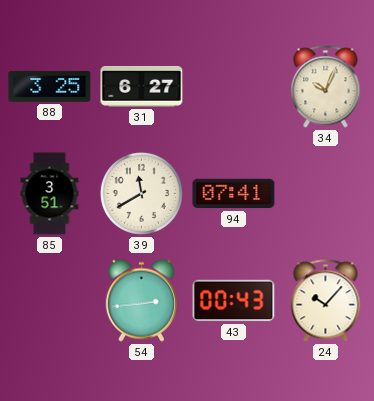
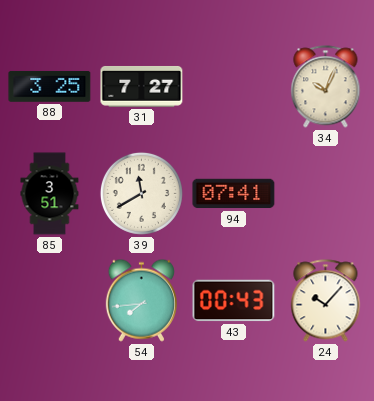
31: 6:27 -> 7:27
54: 2:44 -> 7:44
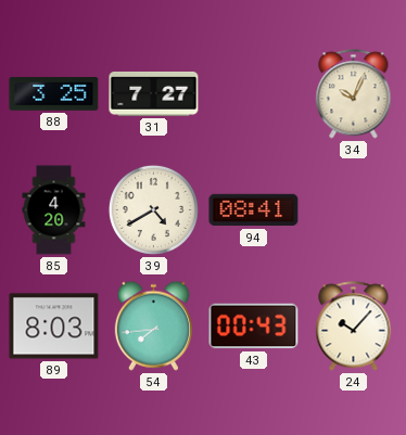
85: 3:51 -> 4:20
39: 11:40 -> 4:40
94: 07:41 -> 08:41
89: none -> 8:03
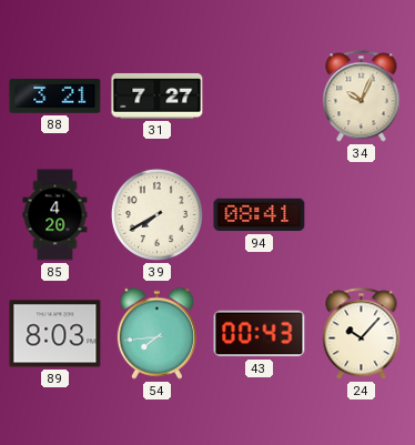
88: 3:25 -> 3:21
39: 4:40 -> 7:40
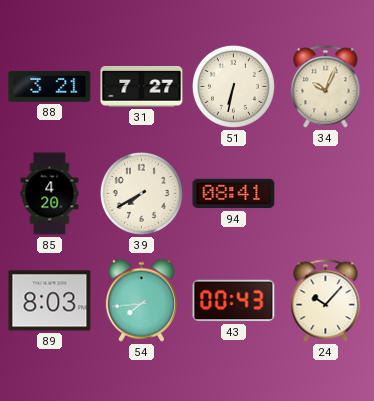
51: none -> 6:32
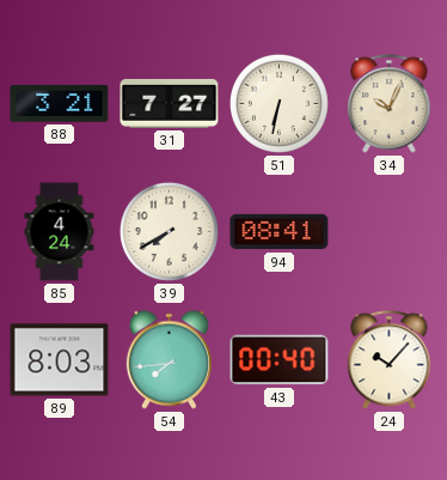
85: 4:20 -> 4:24
43: 00:43 -> 00:40
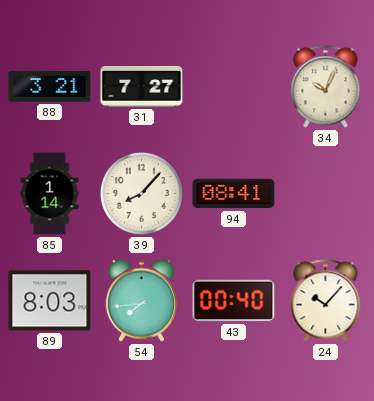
51: 6:32 -> none
85: 4:24 -> 1:14
39: 7:40 -> 8:07
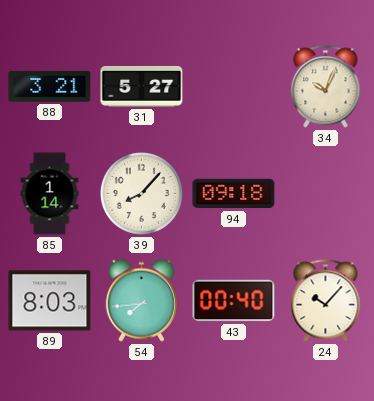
31: 7:27 -> 5:27
94: 08:41 -> 09:18
